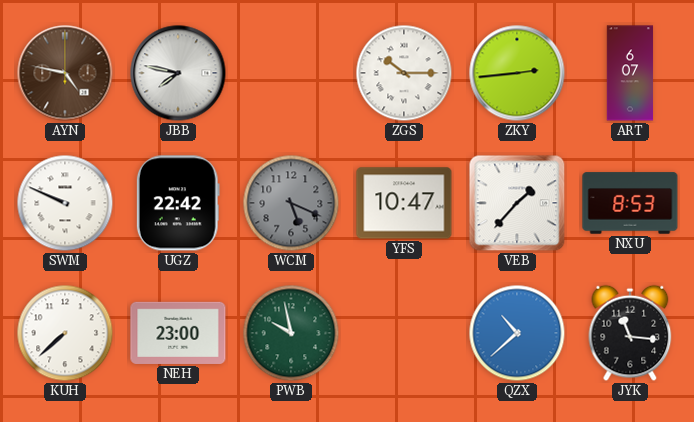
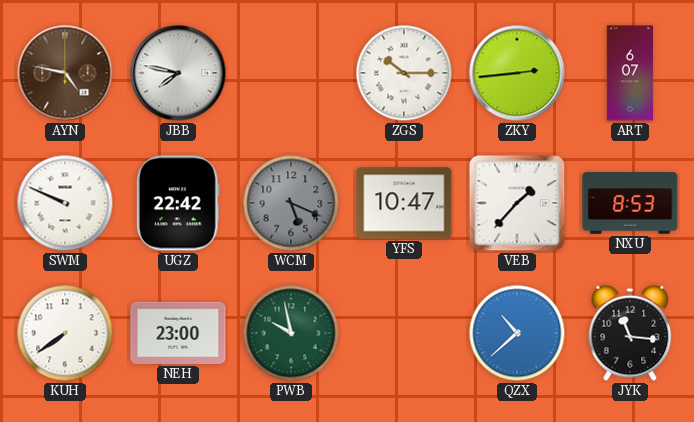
KUH: 7:38 -> 7:39
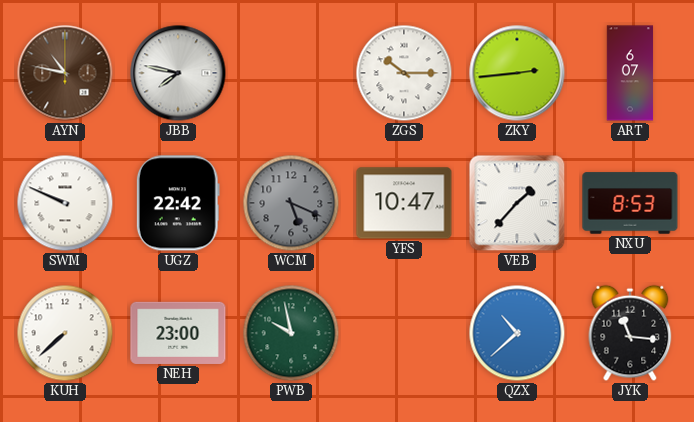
AYN: 4:47 -> 10:47
KUH: 7:39 -> 7:38
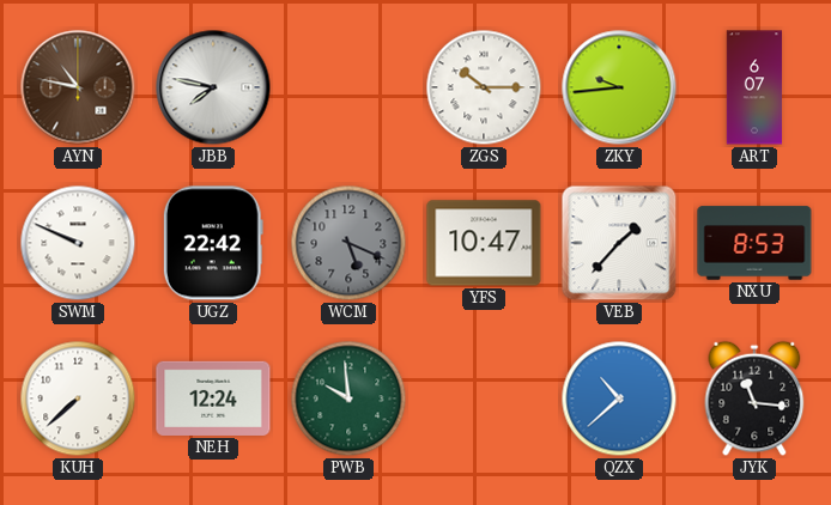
ZKY: 2:44 -> 9:44
NEH: 23:00 -> 12:24
PWB: 9:58 -> 9:59
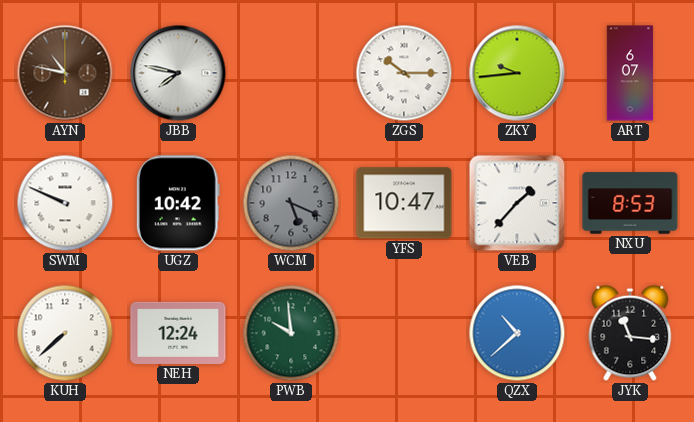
UGZ: 22:42 -> 10:42
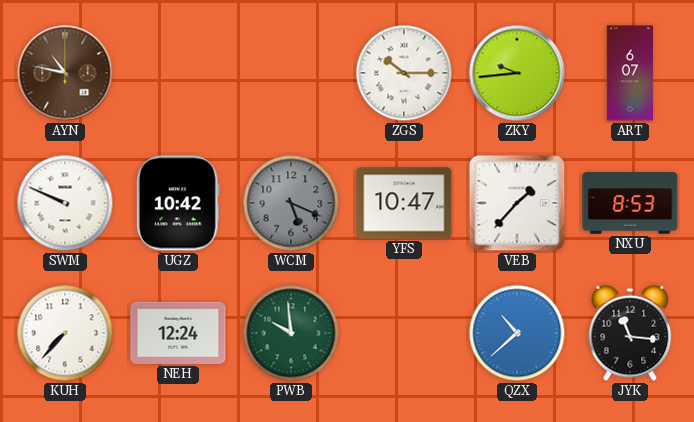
JBB: 7:47 -> none
KUH: 7:38 -> 7:37
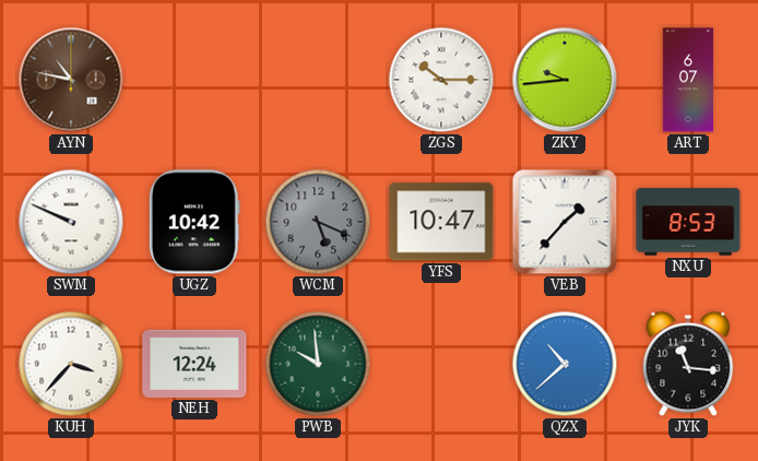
KUH: 7:37 -> 3:37
